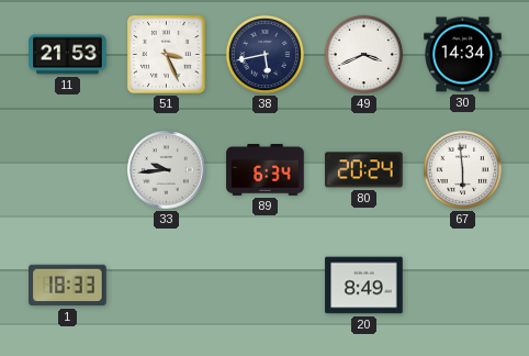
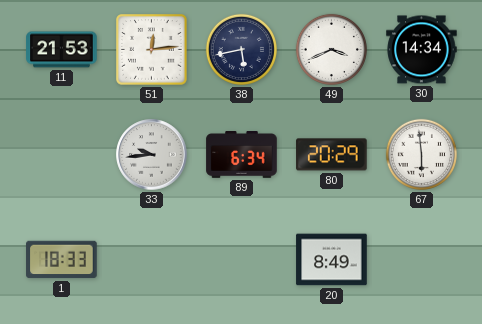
51: 3:26 -> 12:14
80: 20:24 -> 20:29
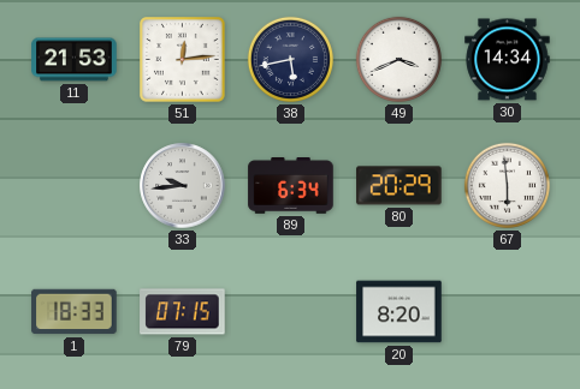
79: none -> 07:15
20: 8:49 -> 8:20
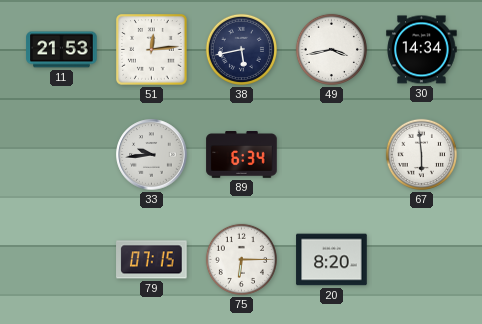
49: 3:41 -> 3:43
80: 20:29 -> none
1: 18:33 -> none
75: none -> 6:15
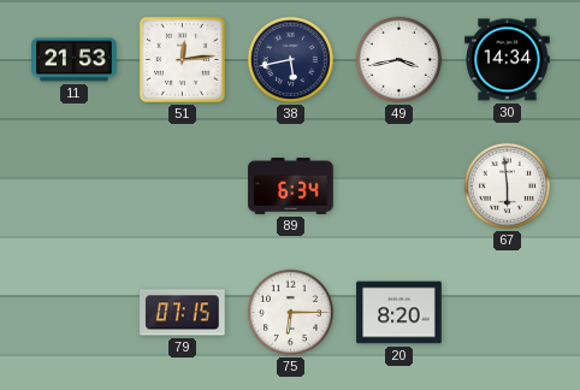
33: 9:44 -> none
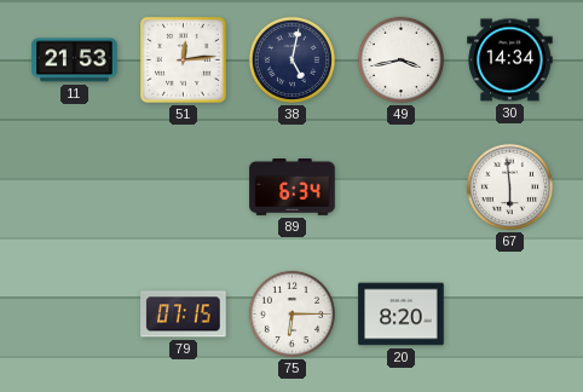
38: 5:43 -> 5:02
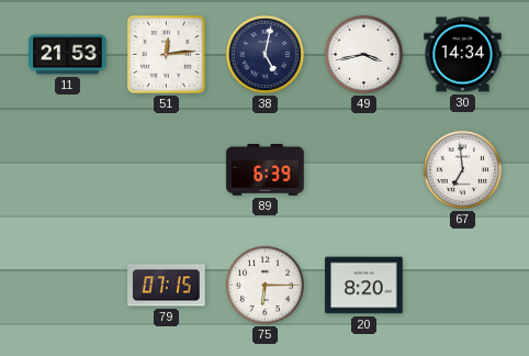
89: 6:34 -> 6:39
67: 5:59 -> 6:59
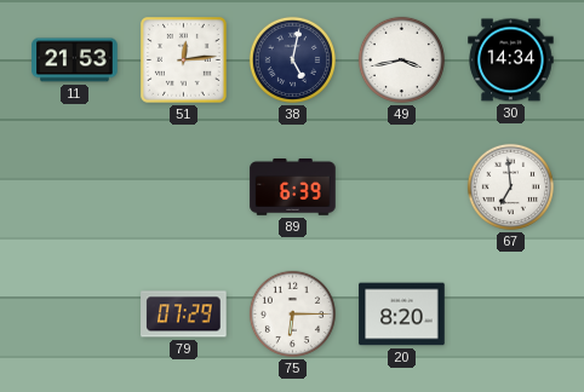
79: 07:15 -> 07:29
